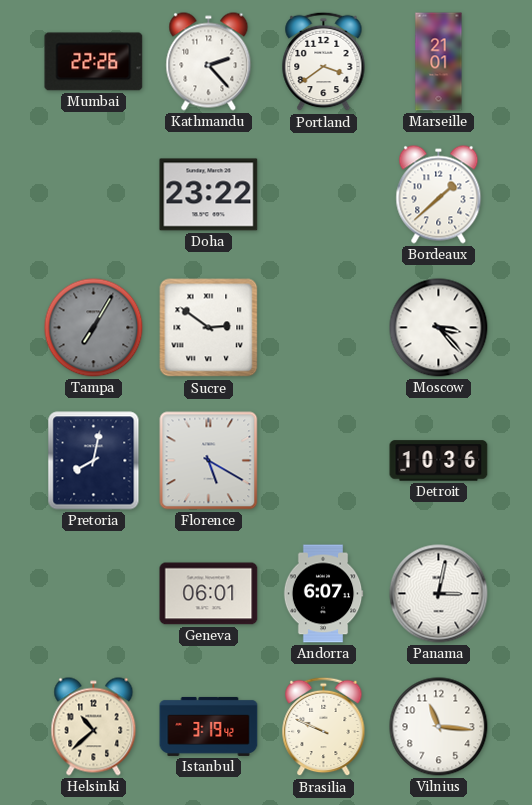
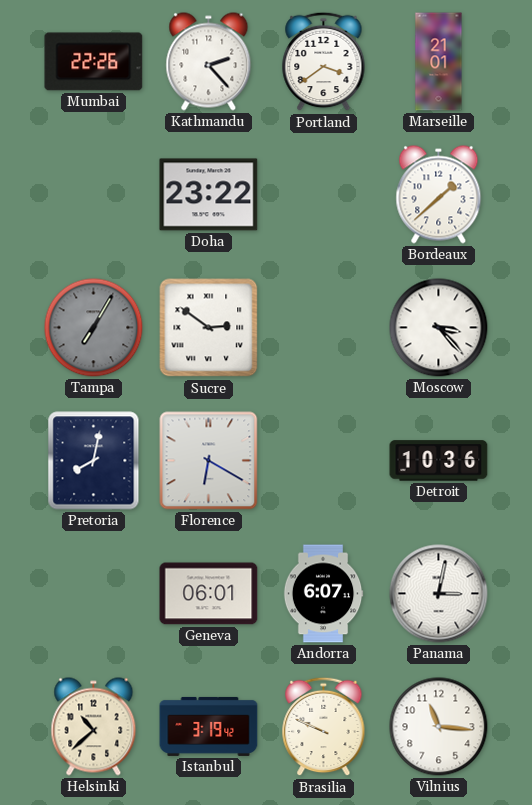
Florence: 5:20 -> 6:20
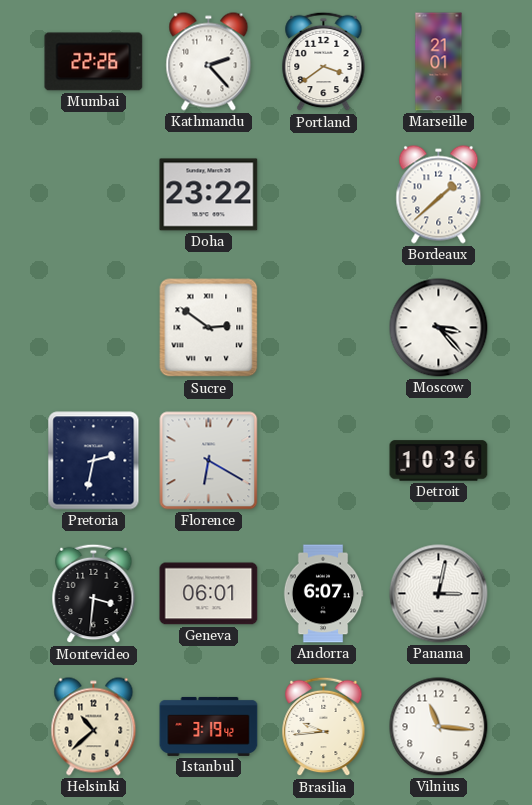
Tampa: 7:05 -> none
Pretoria: 8:02 -> 2:32
Montevideo: none -> 3:31
Brasilia: 9:49 -> 9:44
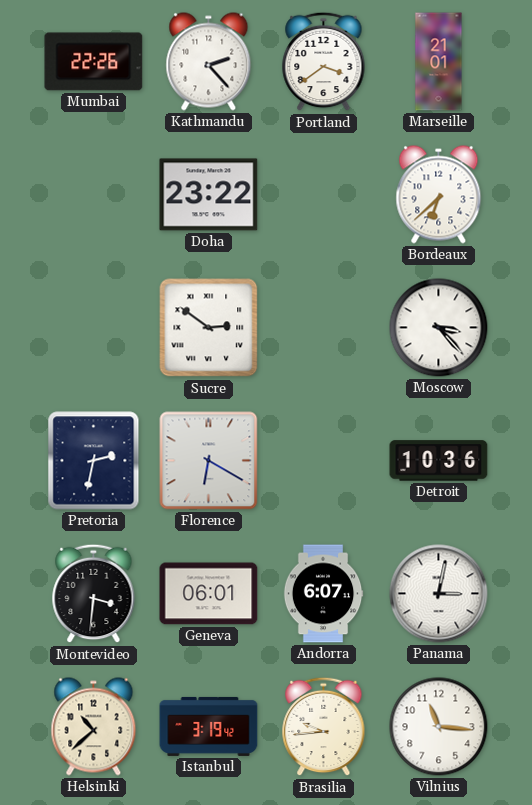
Bordeaux: 1:38 -> 6:38
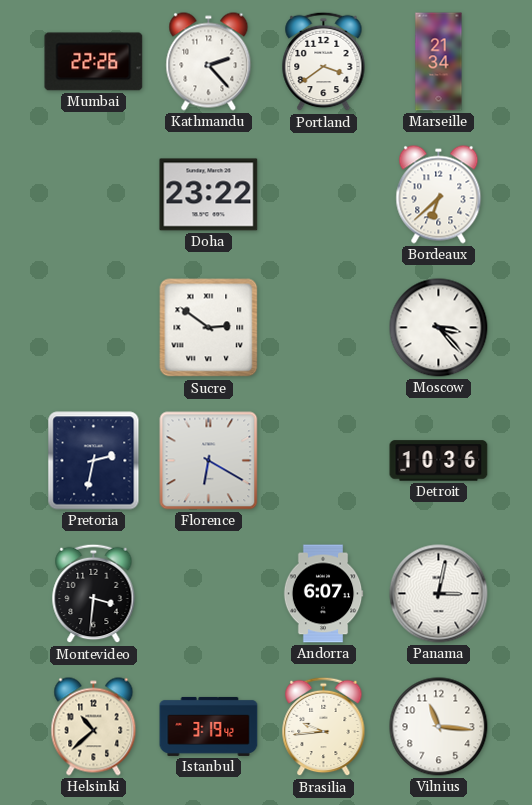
Marseille: 21:01 -> 21:34
Geneva: 06:01 -> none
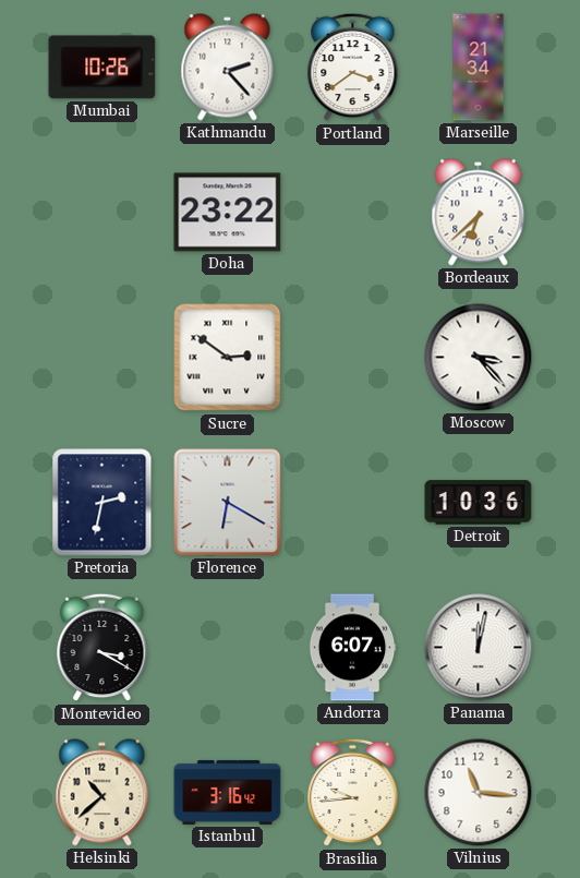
Mumbai: 22:26 -> 10:26
Montevideo: 3:31 -> 3:20
Panama: 3:02 -> 12:02
Istanbul: 3:19 -> 3:16
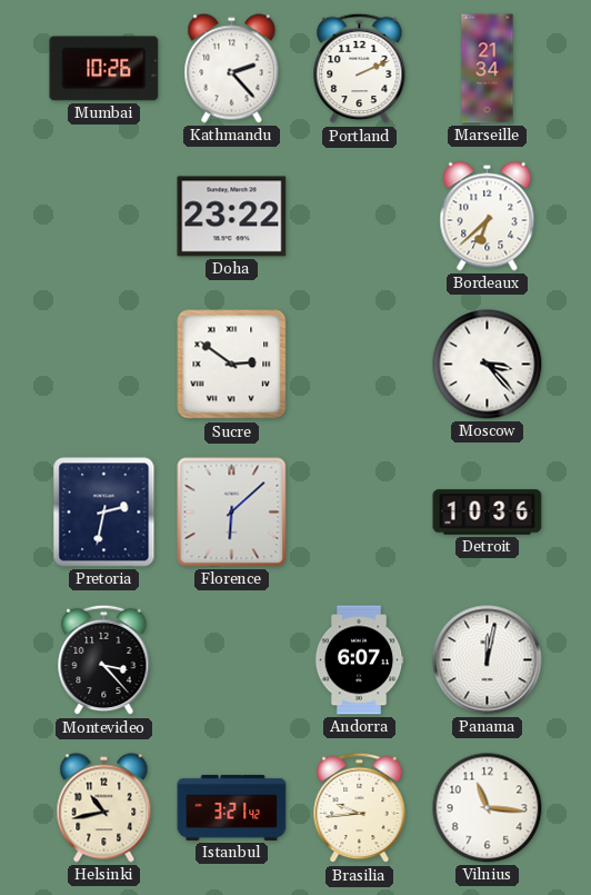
Portland: 3:39 -> 2:11
Florence: 6:20 -> 6:08
Montevideo: 3:20 -> 3:23
Helsinki: 10:38 -> 10:43
Istanbul: 3:16 -> 3:21
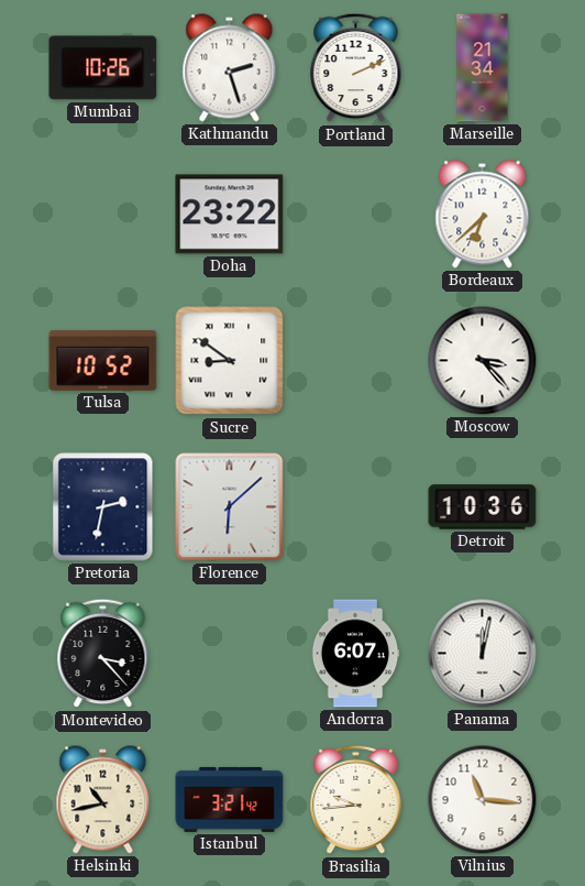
Kathmandu: 2:23 -> 2:27
Tulsa: none -> 10:52
Sucre: 2:51 -> 8:51
